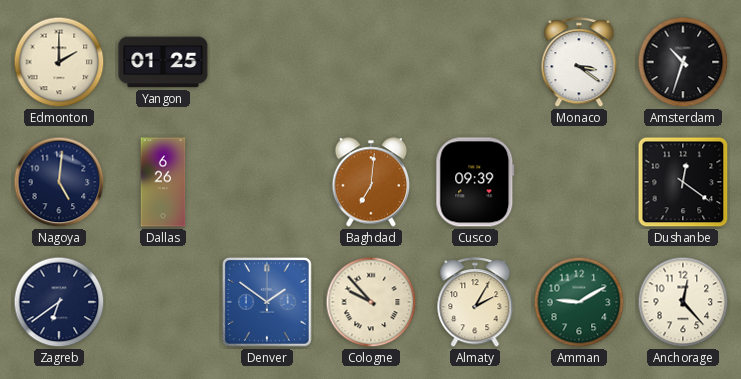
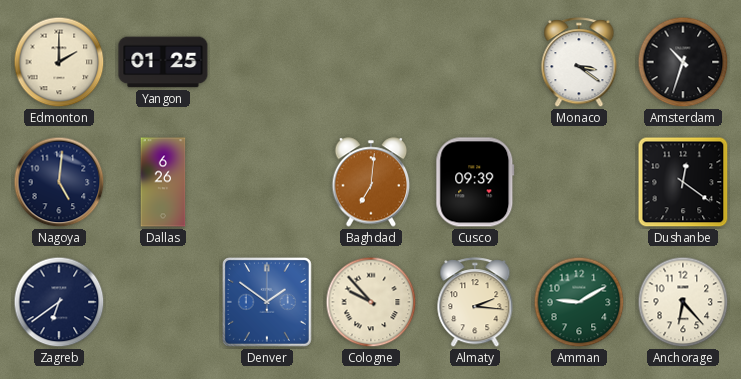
Almaty: 2:05 -> 2:16
Anchorage: 12:23 -> 6:23
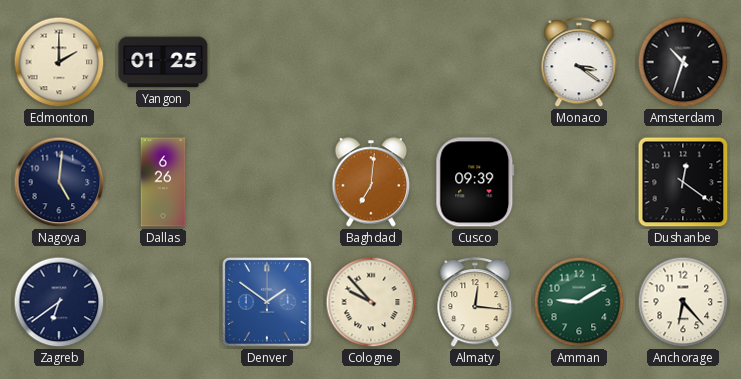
Almaty: 2:16 -> 12:16
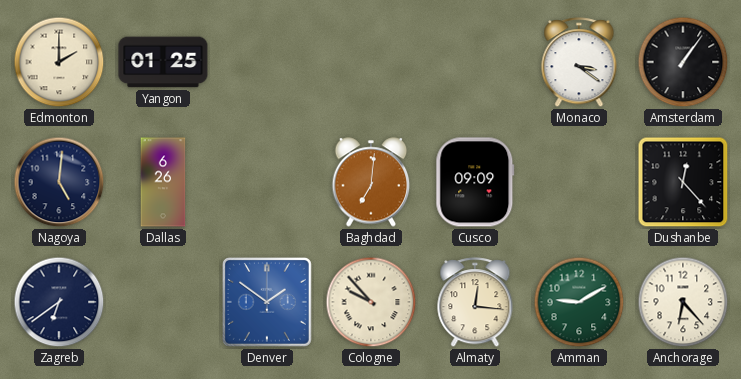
Amsterdam: 10:33 -> 1:06
Cusco: 09:39 -> 09:09
Dushanbe: 12:21 -> 12:23
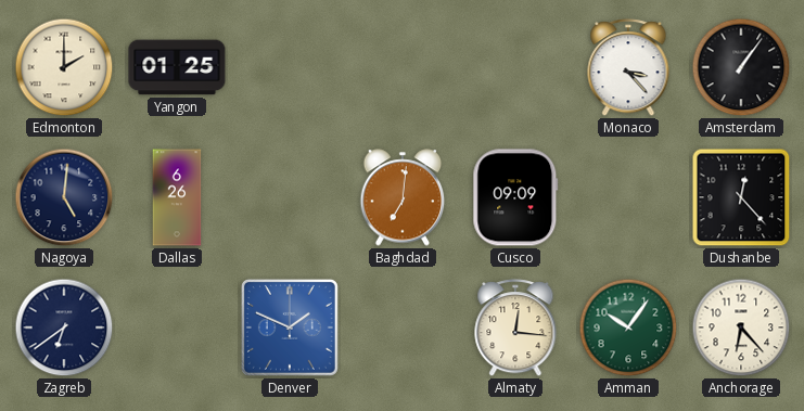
Monaco: 3:21 -> 3:23
Denver: 1:51 -> 1:49
Cologne: 9:53 -> none
Amman: 9:10 -> 10:06
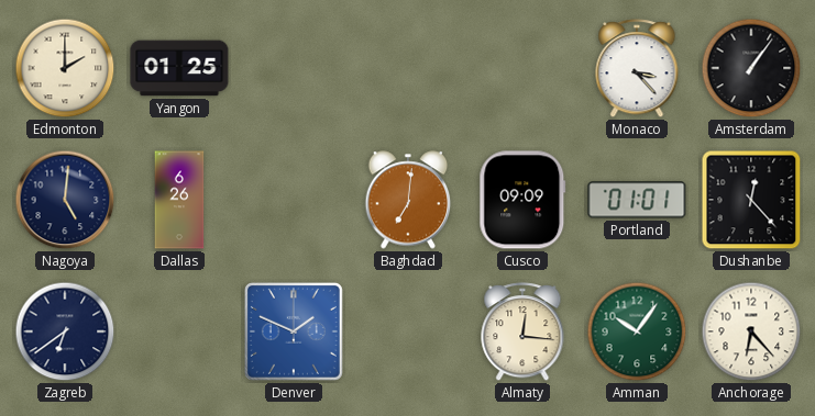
Portland: none -> 01:01
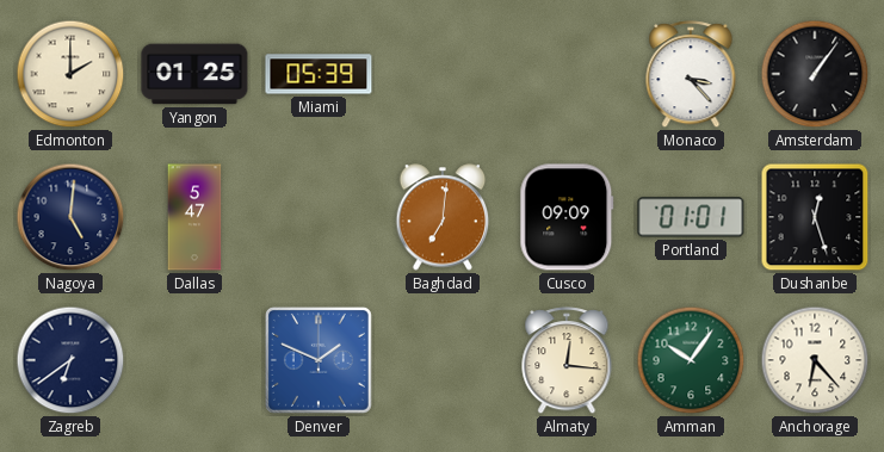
Miami: none -> 05:39
Dallas: 6:26 -> 5:47
Dushanbe: 12:23 -> 12:27
